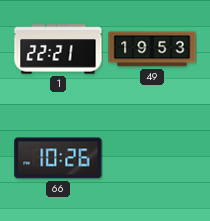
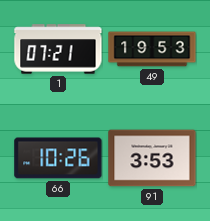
1: 22:21 -> 07:21
91: none -> 3:53
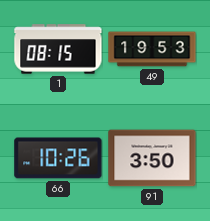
1: 07:21 -> 08:15
91: 3:53 -> 3:50
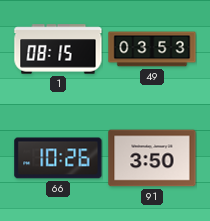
49: 19:53 -> 03:53
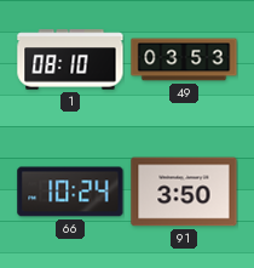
1: 08:15 -> 08:10
66: 10:26 -> 10:24
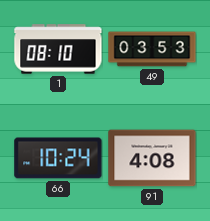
91: 3:50 -> 4:08
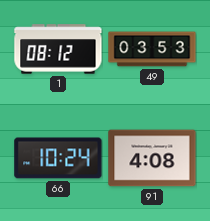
1: 08:10 -> 08:12
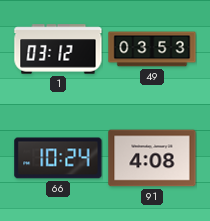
1: 08:12 -> 03:12
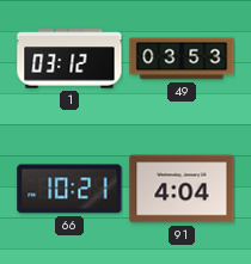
66: 10:24 -> 10:21
91: 4:08 -> 4:04
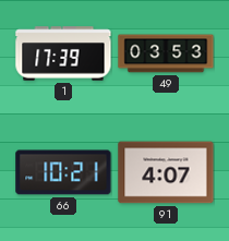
1: 03:12 -> 17:39
91: 4:04 -> 4:07
